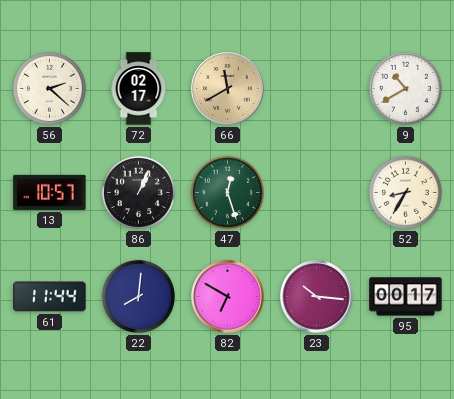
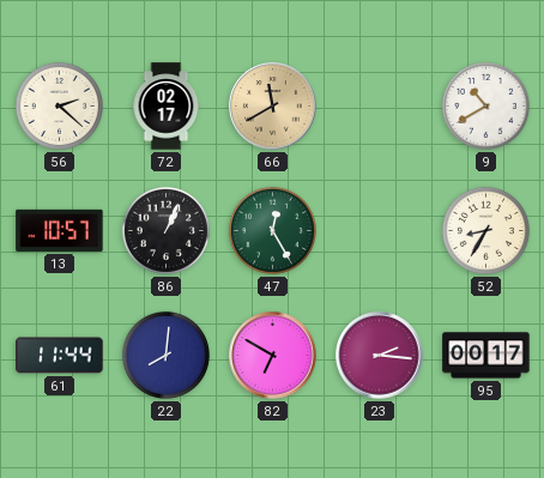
47: 12:27 -> 12:25
23: 10:16 -> 2:16
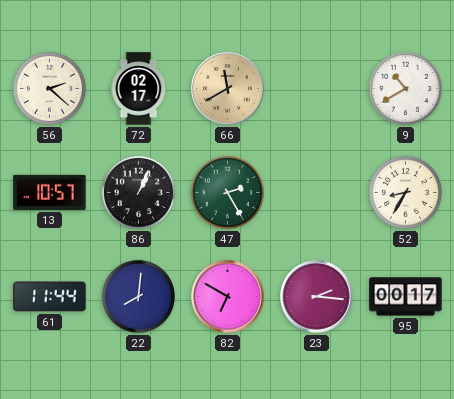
47: 12:25 -> 2:25
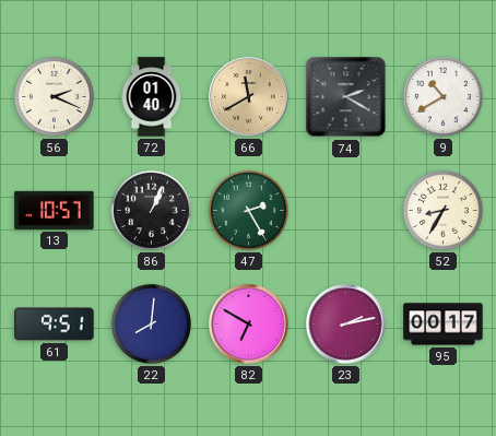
56: 2:22 -> 2:19
72: 02:17 -> 01:40
74: none -> 2:20
61: 11:44 -> 9:51
23: 2:16 -> 2:13
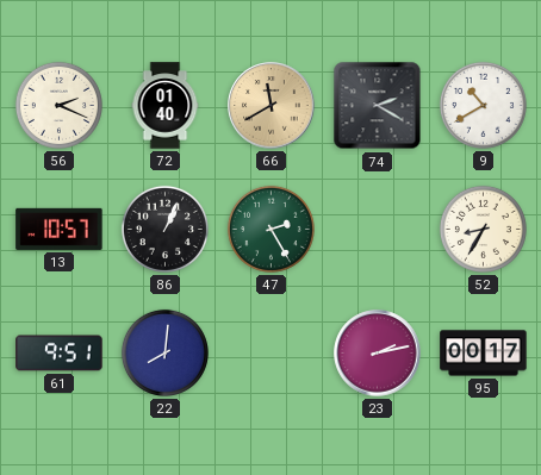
82: 6:50 -> none
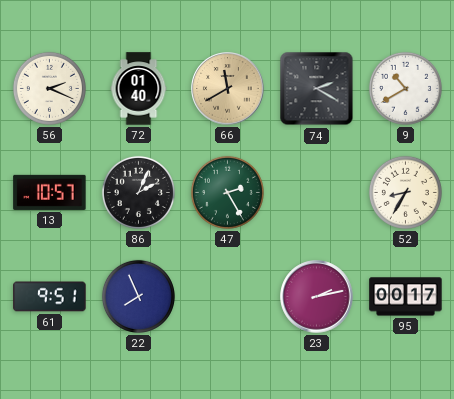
86: 1:04 -> 2:04
22: 8:01 -> 7:56
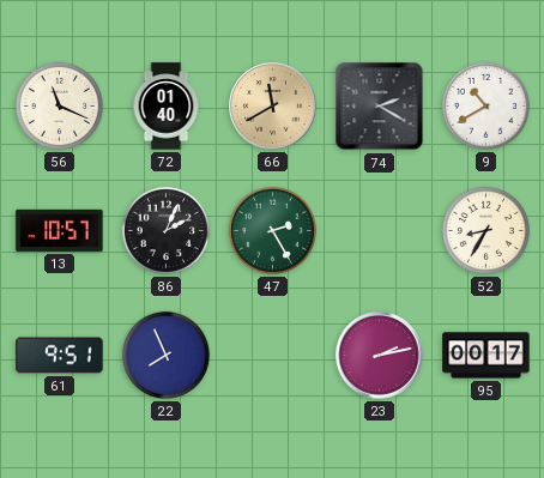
56: 2:19 -> 11:19
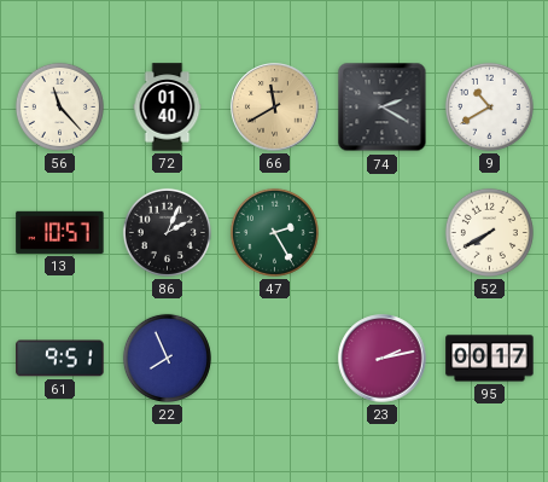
56: 11:19 -> 11:23
52: 8:35 -> 7:40
